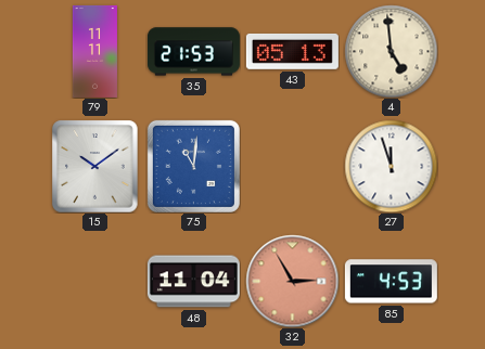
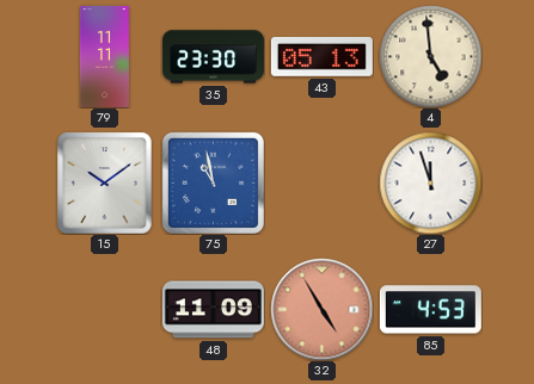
35: 21:53 -> 23:30
75: 11:01 -> 10:58
48: 11:04 -> 11:09
32: 2:55 -> 4:55
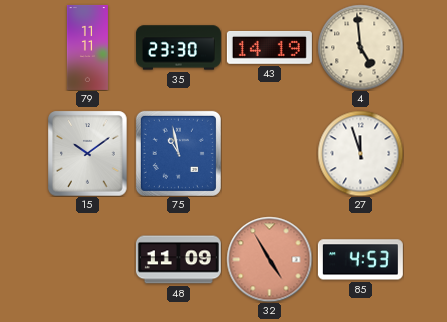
43: 05:13 -> 14:19
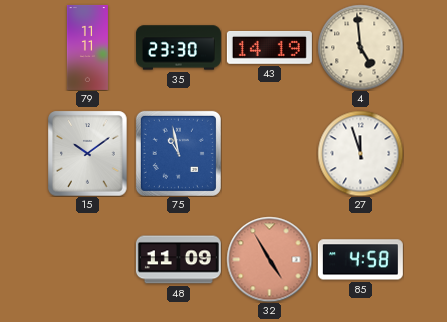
85: 4:53 -> 4:58
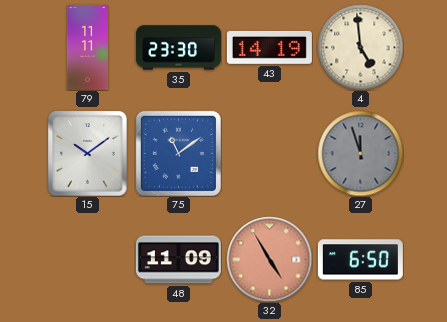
75: 10:58 -> 11:09
27 dial: white -> grey
85: 4:58 -> 6:50
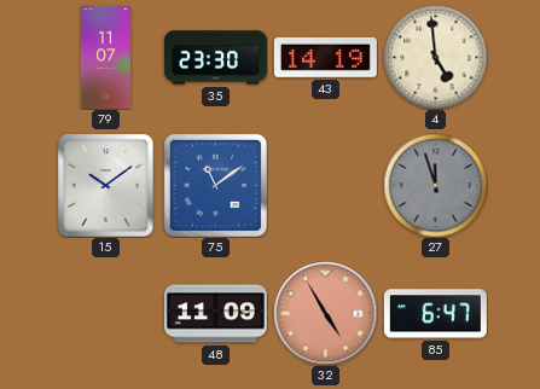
79: 11:11 -> 11:07
85: 6:50 -> 6:47
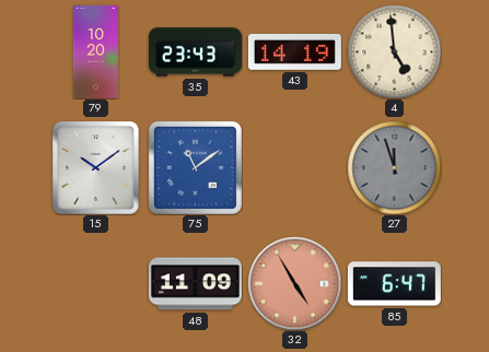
79: 11:07 -> 10:20
35: 23:30 -> 23:43
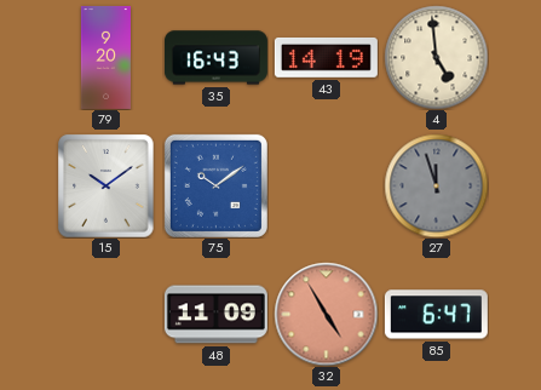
79: 10:20 -> 9:20
35: 23:43 -> 16:43
75: 11:09 -> 10:09
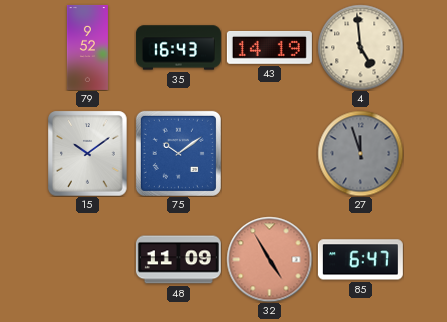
79: 9:20 -> 9:52
